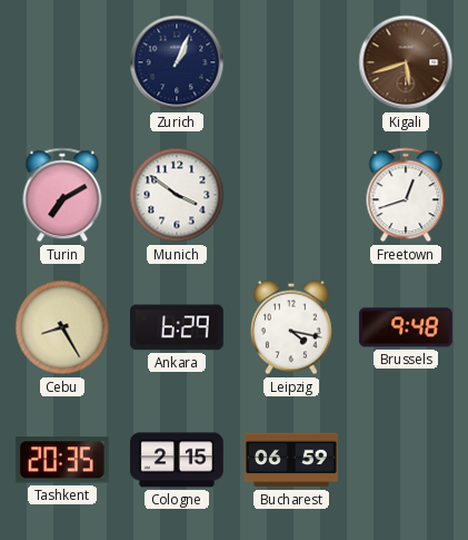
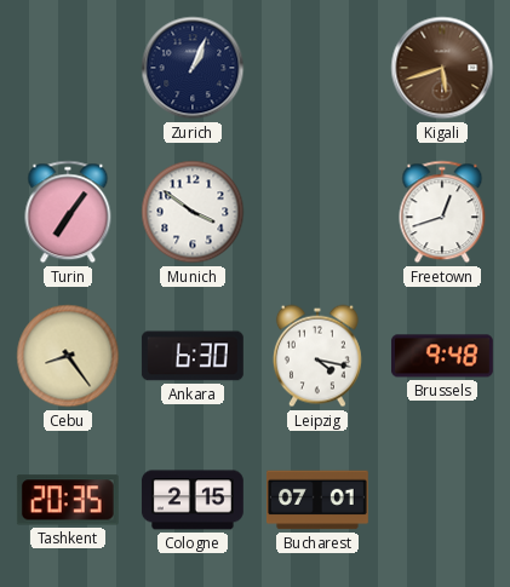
Turin: 7:10 -> 7:06
Cebu: 8:25 -> 8:24
Ankara: 6:29 -> 6:30
Bucharest: 06:59 -> 07:01
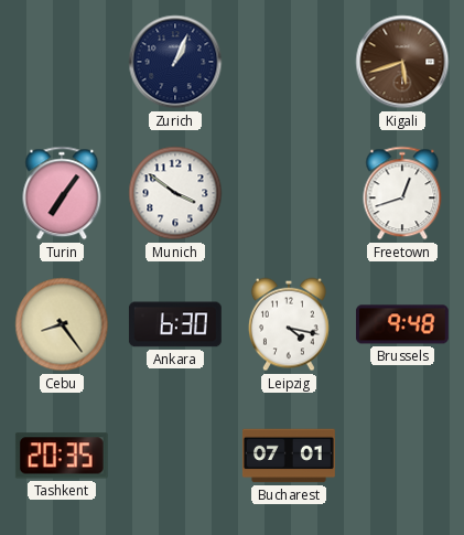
Cologne: 2:15 -> none
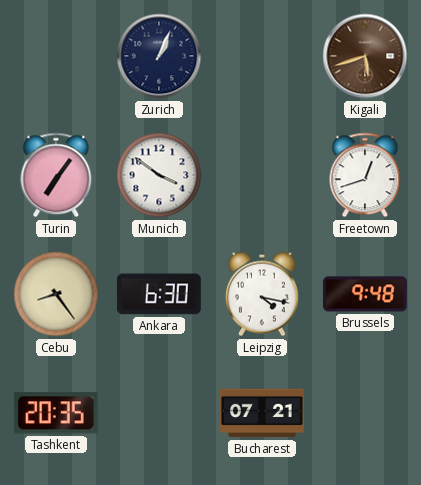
Bucharest: 07:01 -> 07:21
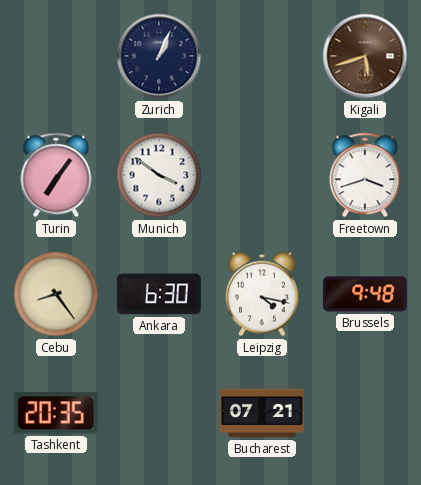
Freetown: 12:42 -> 3:42
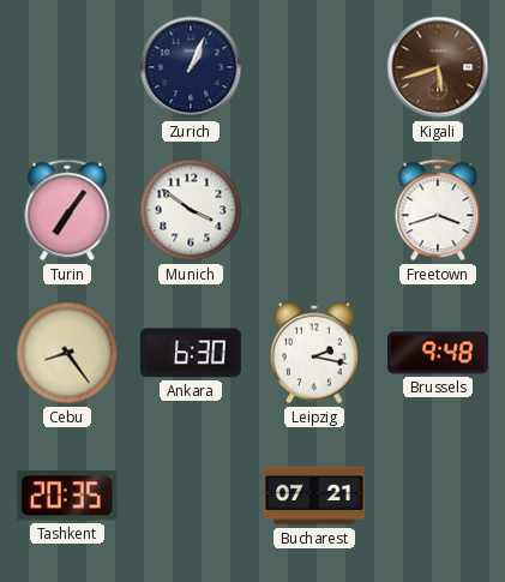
Leipzig: 4:17 -> 2:17
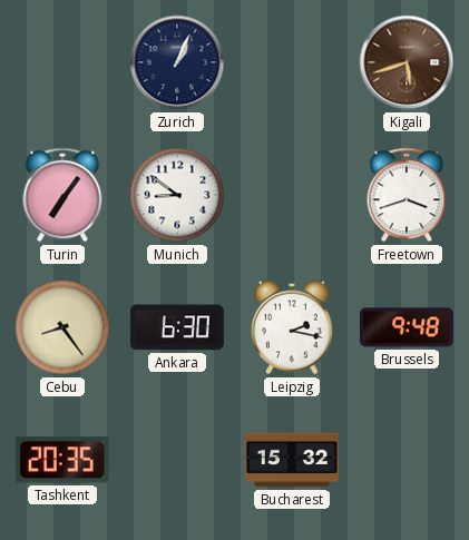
Munich: 3:51 -> 8:51
Bucharest: 07:21 -> 15:32
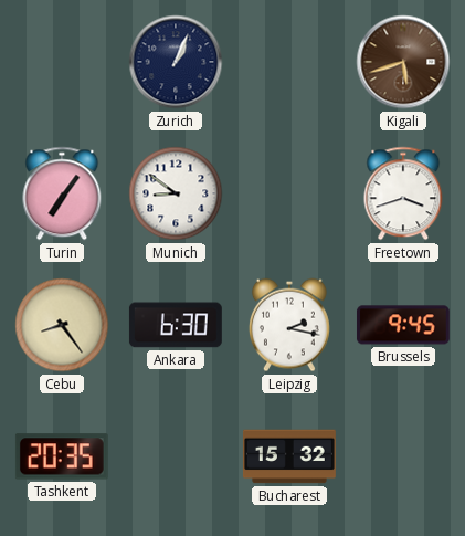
Brussels: 9:48 -> 9:45
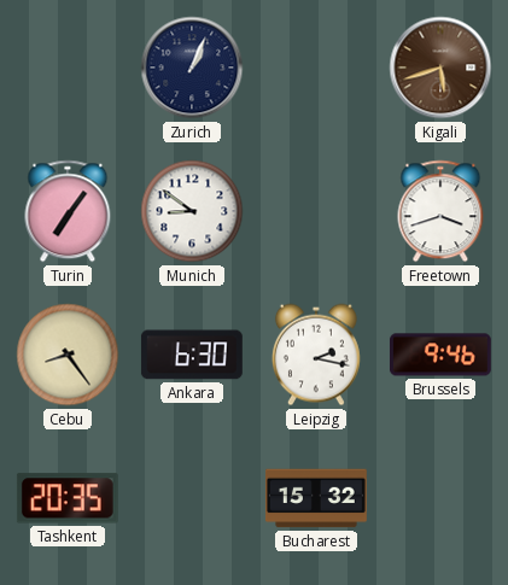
Brussels: 9:45 -> 9:46
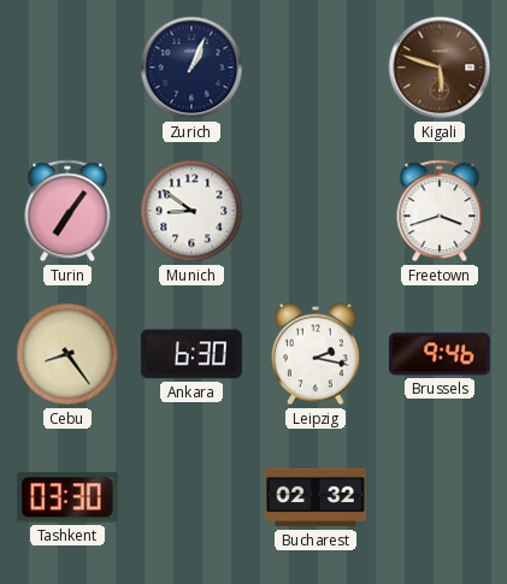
Kigali: 5:42 -> 5:48
Tashkent: 20:35 -> 03:30
Bucharest: 15:32 -> 02:32
